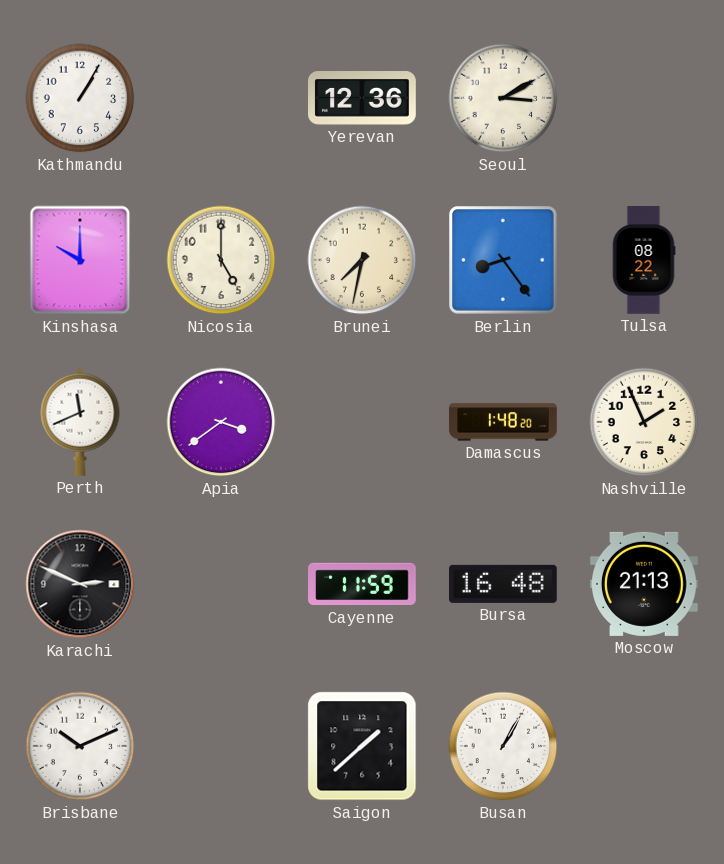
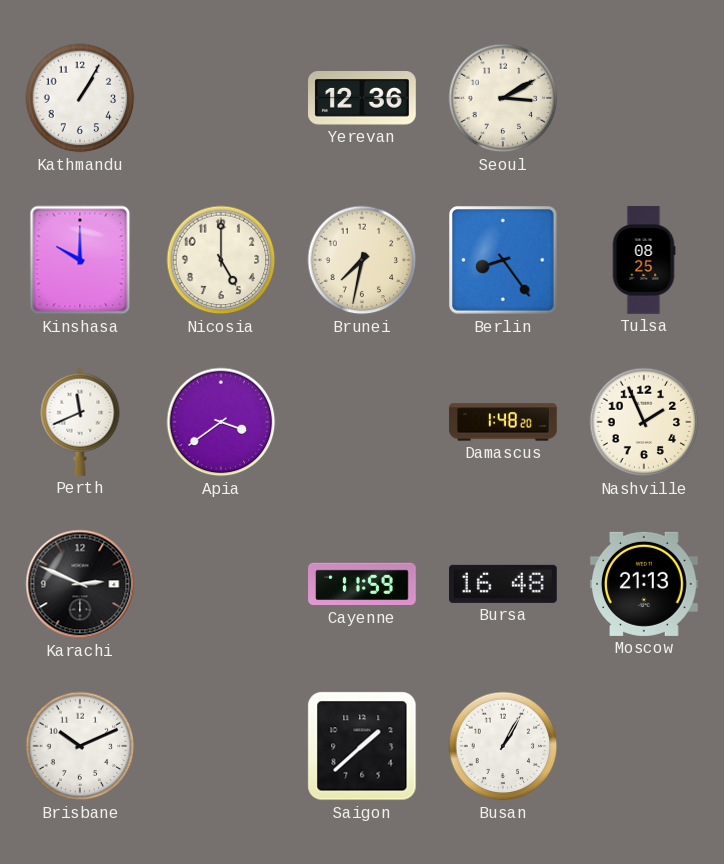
Tulsa: 08:22 -> 08:25
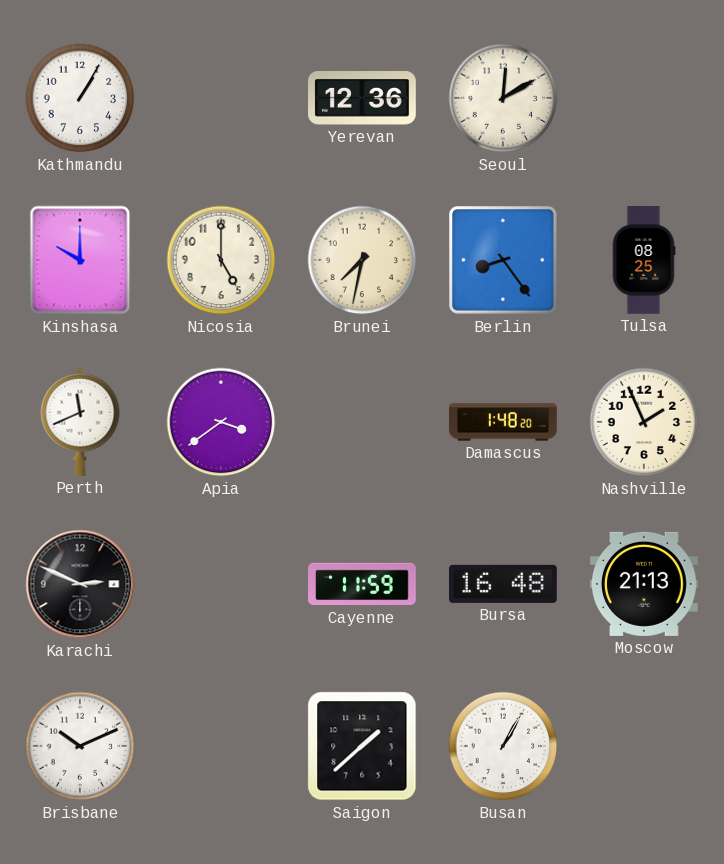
Seoul: 3:10 -> 12:10
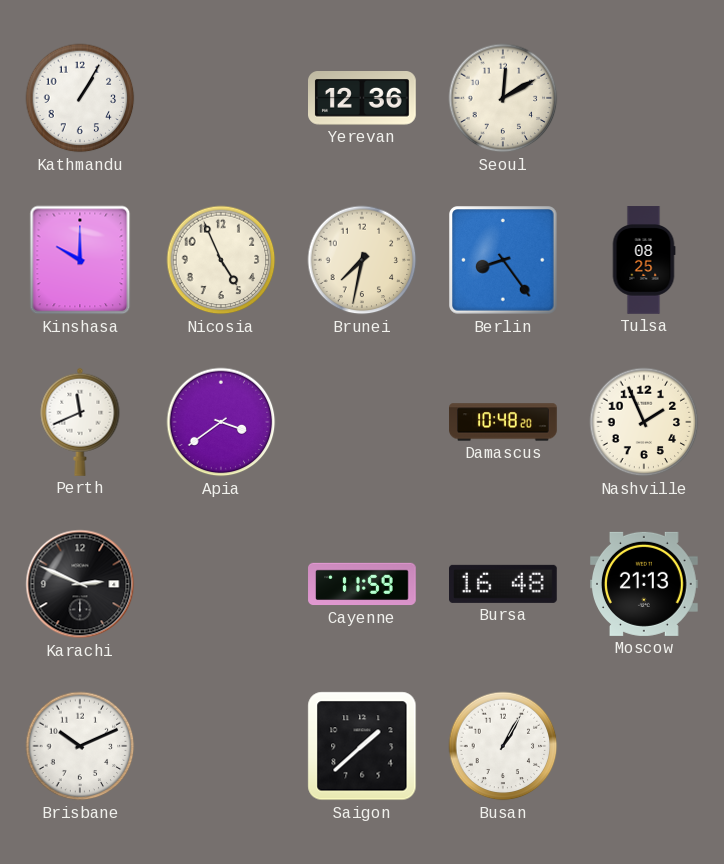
Nicosia: 5:00 -> 4:56
Damascus: 1:48 -> 10:48
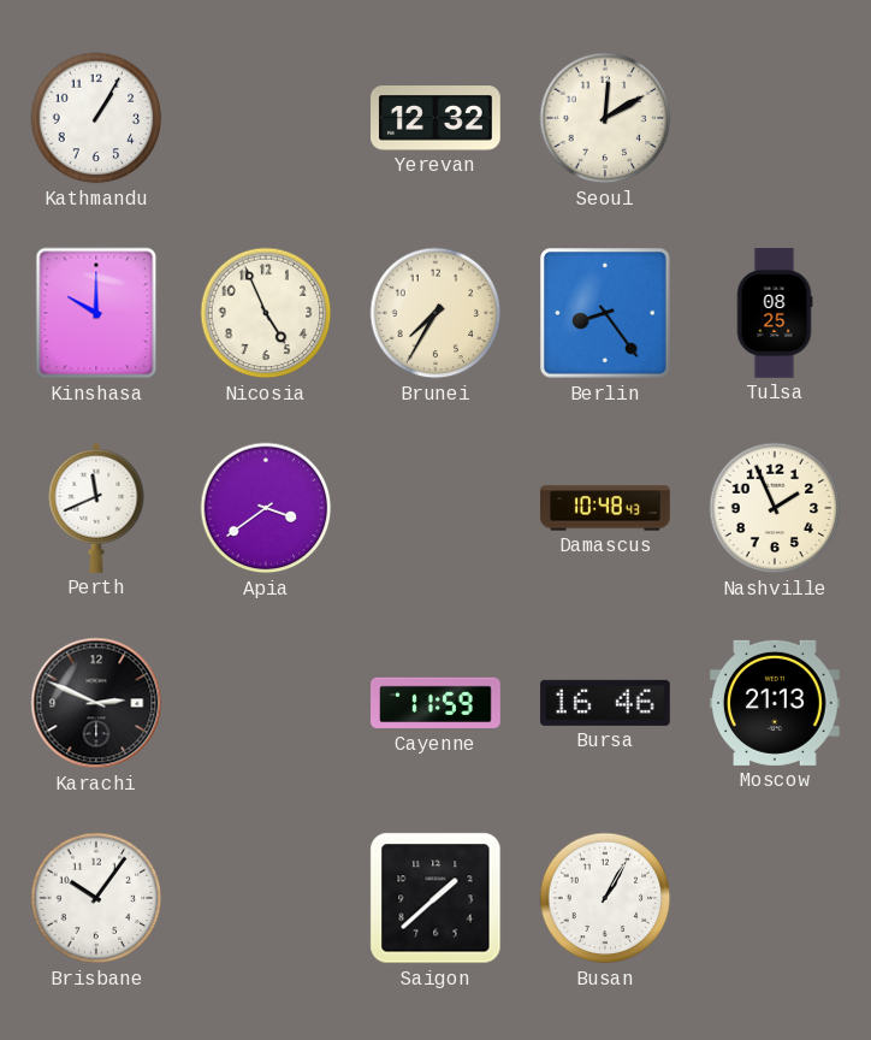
Yerevan: 12:36 -> 12:32
Brunei: 7:32 -> 7:35
Damascus: 10:48:20 -> 10:48:43
Bursa: 16:48 -> 16:46
Brisbane: 10:11 -> 10:06
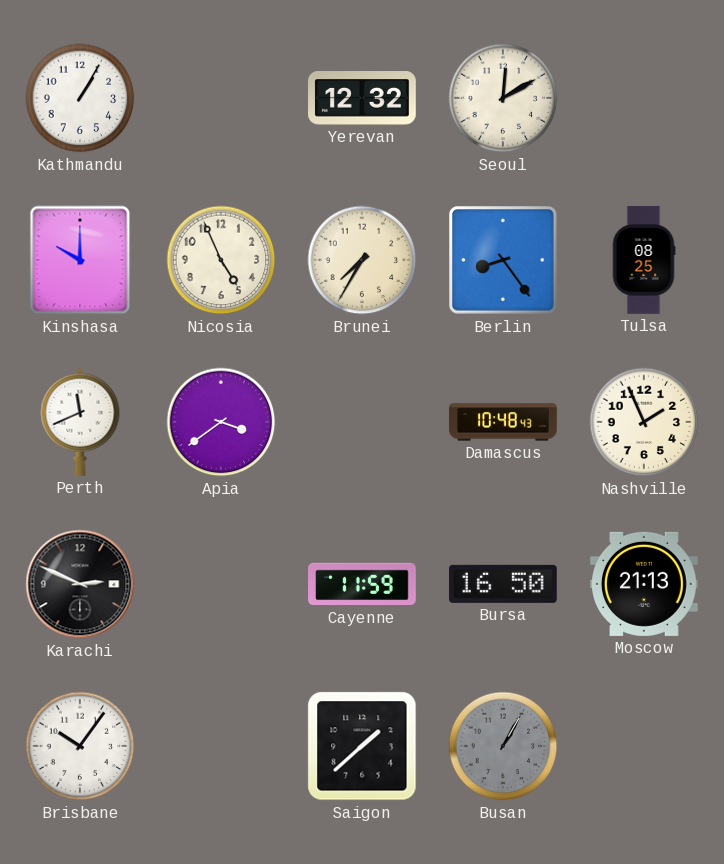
Bursa: 16:46 -> 16:50
Busan dial: white -> grey
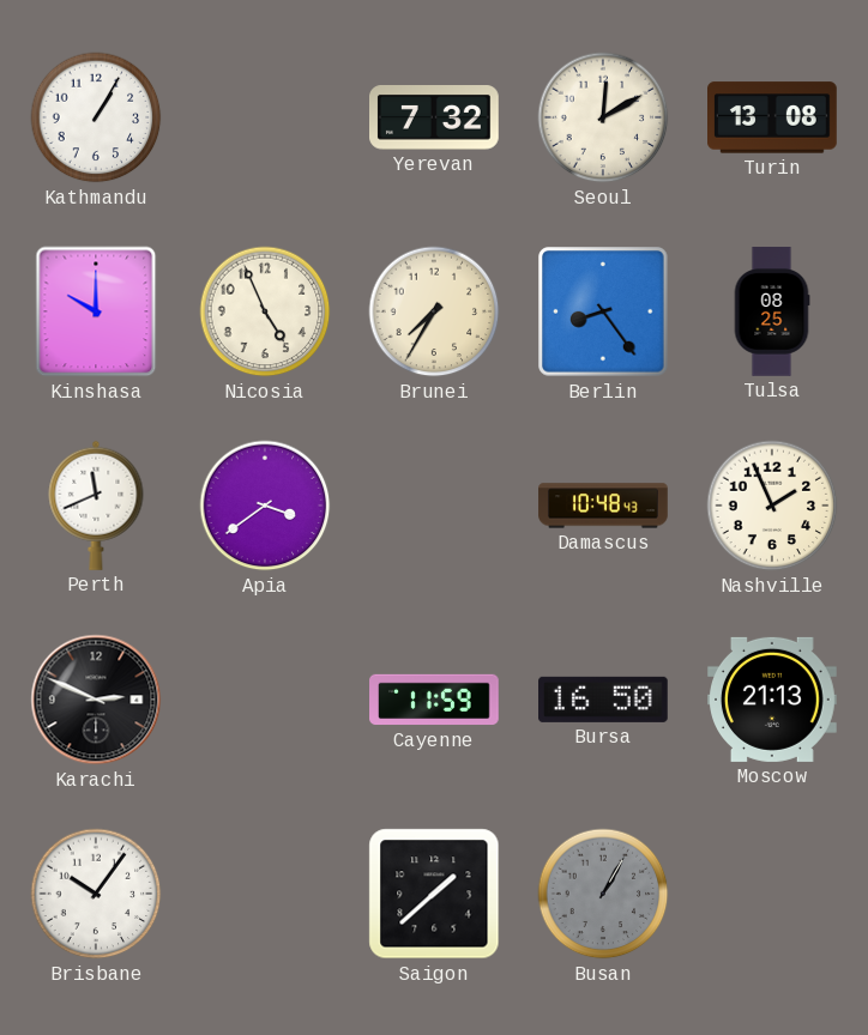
Yerevan: 12:32 -> 7:32
Turin: none -> 13:08
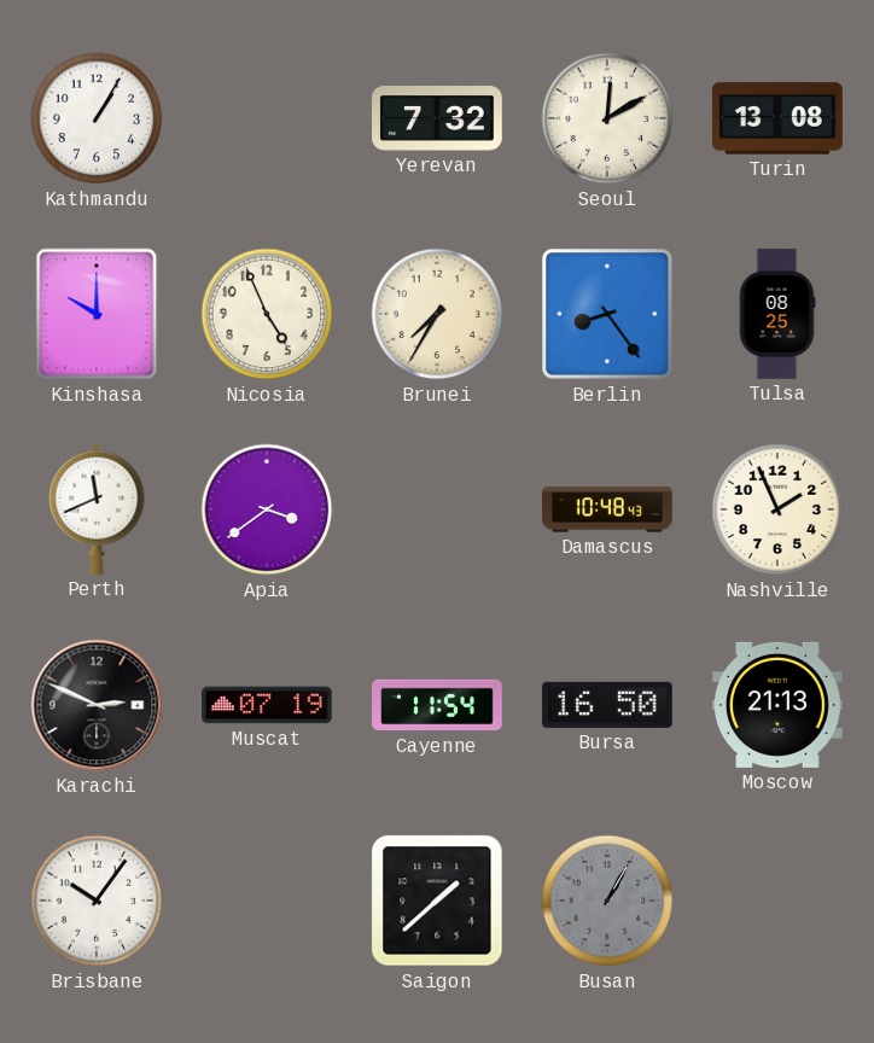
Muscat: none -> 07:19
Cayenne: 11:59 -> 11:54
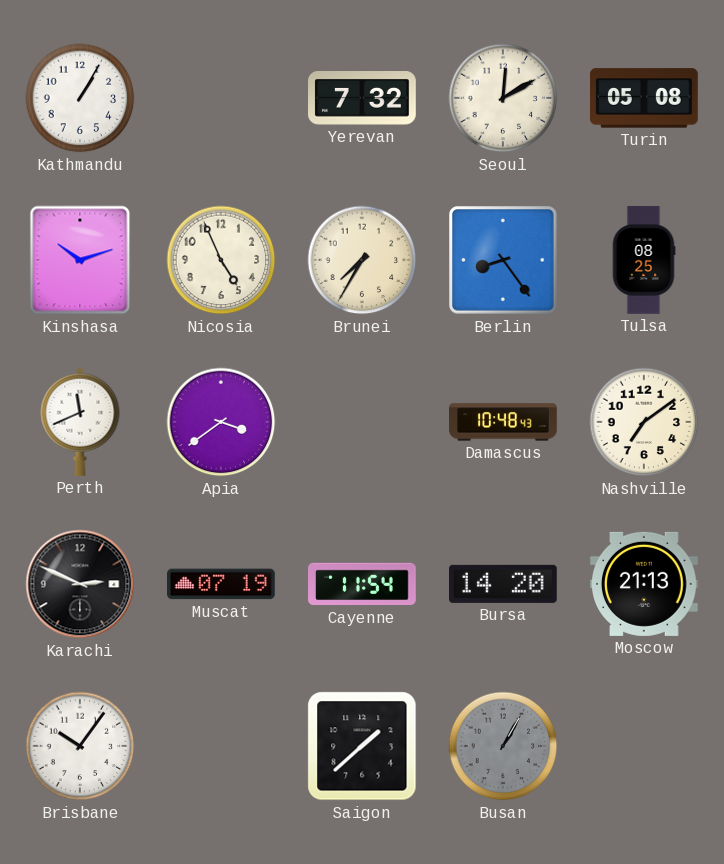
Turin: 13:08 -> 05:08
Kinshasa: 10:00 -> 10:12
Nashville: 1:56 -> 7:09
Bursa: 16:50 -> 14:20
